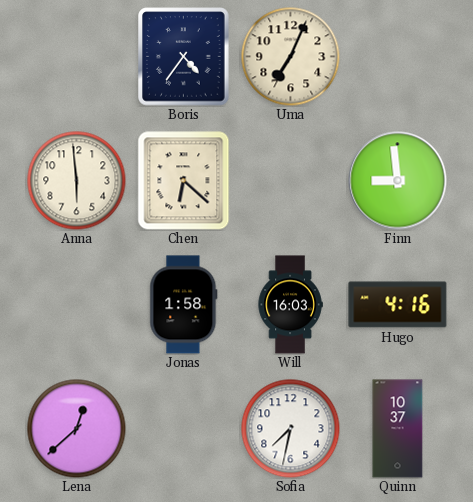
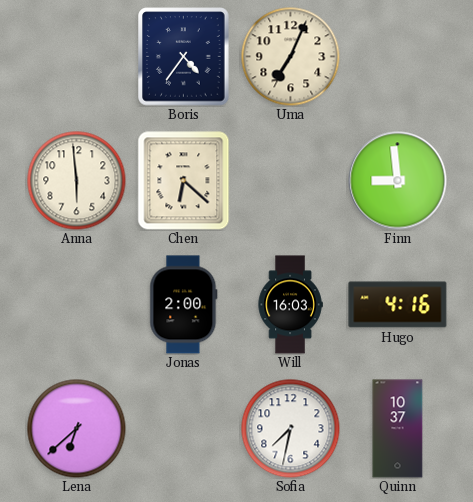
Jonas: 1:58 -> 2:00
Lena: 12:38 -> 6:38
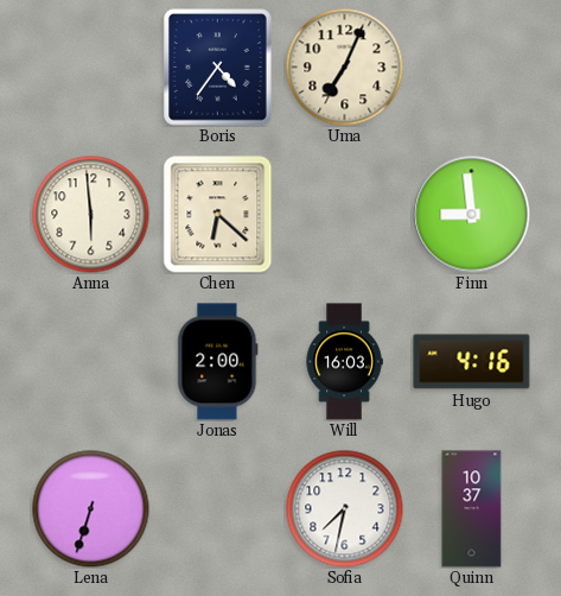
Lena: 6:38 -> 6:33
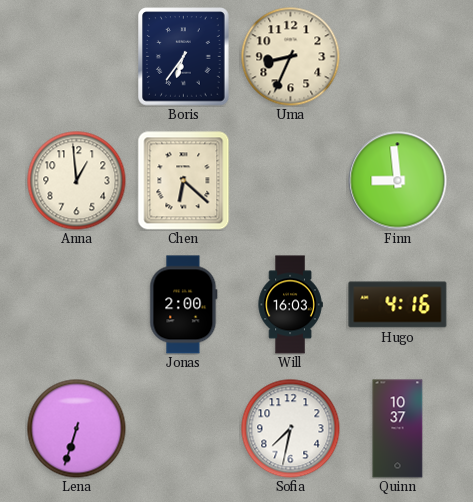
Boris: 4:36 -> 6:36
Uma: 7:04 -> 8:34
Anna: 5:59 -> 12:59
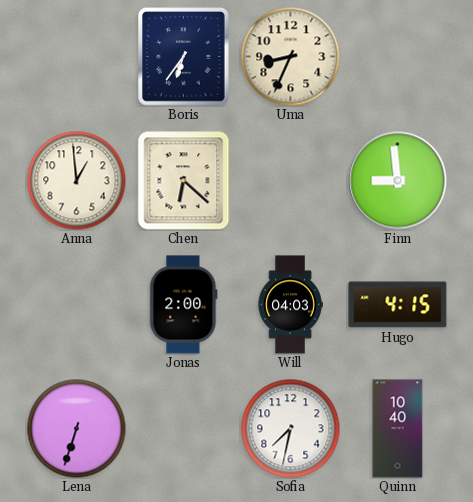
Will: 16:03 -> 04:03
Hugo: 4:16 -> 4:15
Quinn: 10:37 -> 10:40
